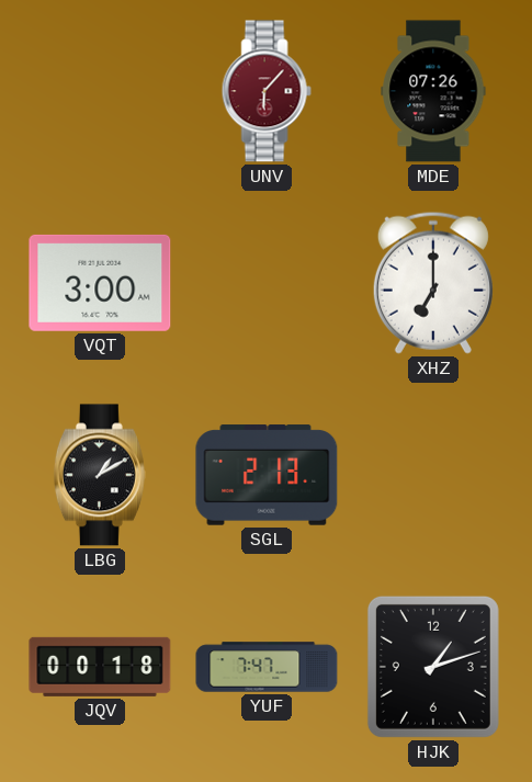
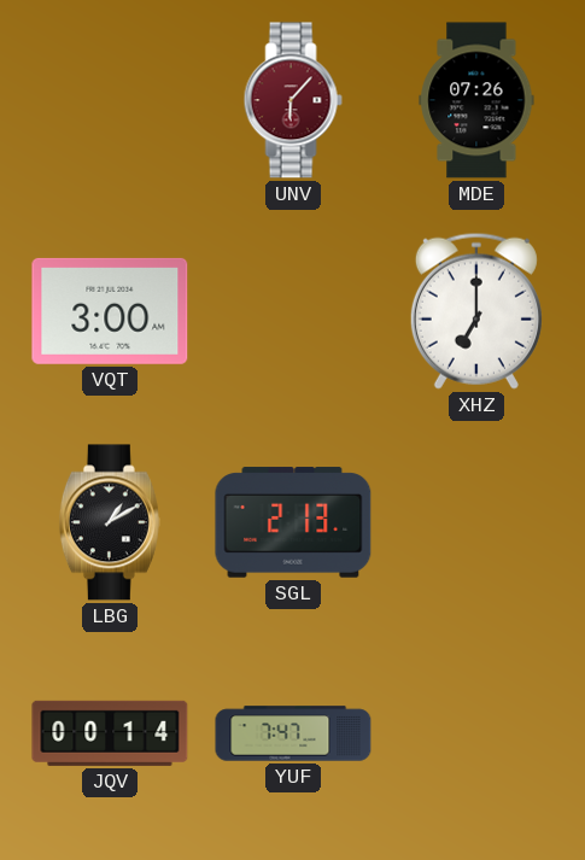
JQV: 00:18 -> 00:14
HJK: 1:12 -> none
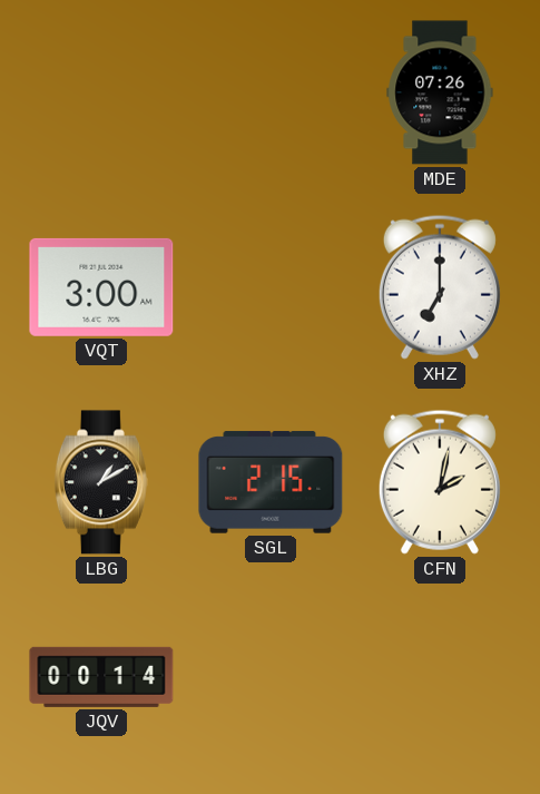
UNV: 6:07 -> none
SGL: 2:13 -> 2:15
CFN: none -> 2:02
YUF: 7:47 -> none
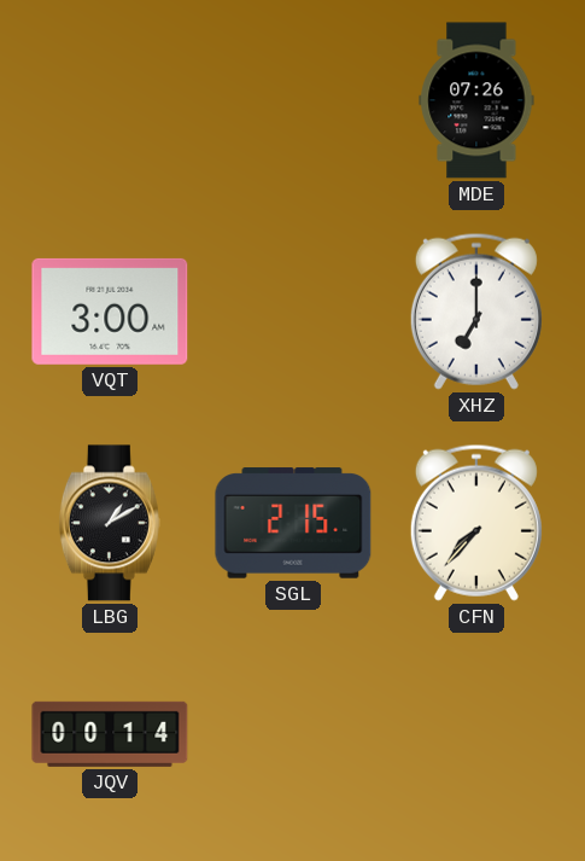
CFN: 2:02 -> 7:37
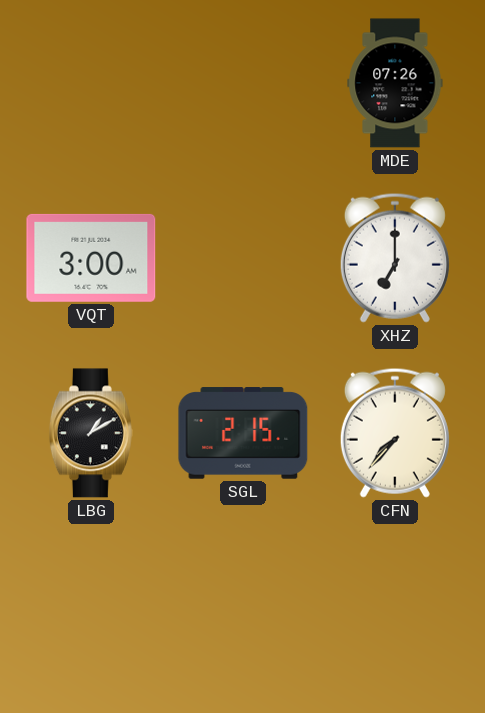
JQV: 00:14 -> none
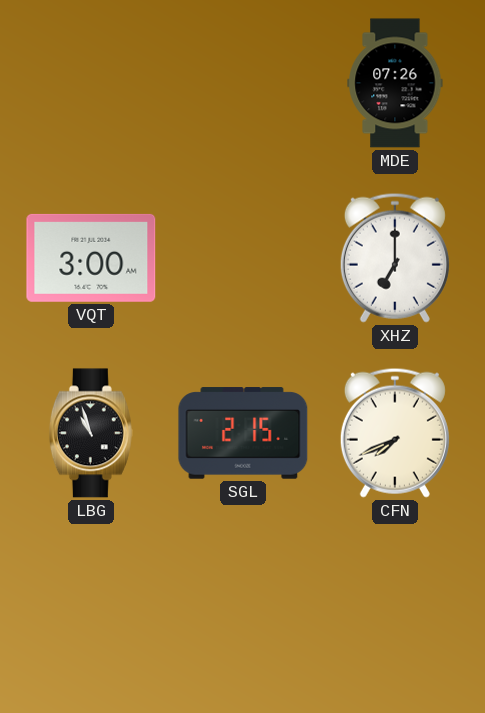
LBG: 1:10 -> 10:57
CFN: 7:37 -> 7:41
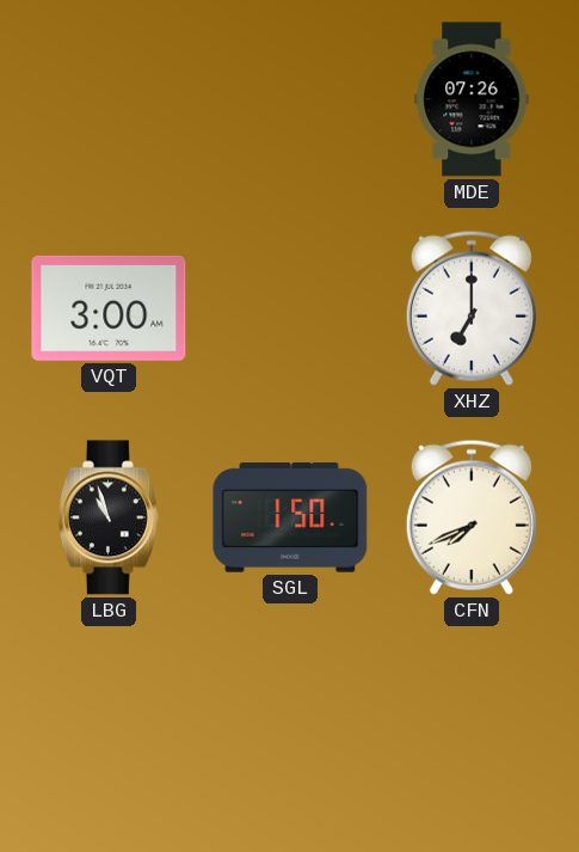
SGL: 2:15 -> 1:50
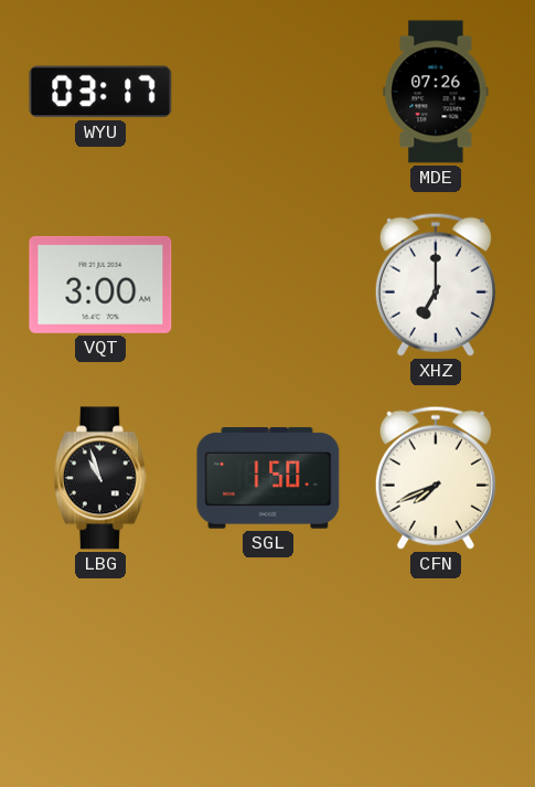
WYU: none -> 03:17
